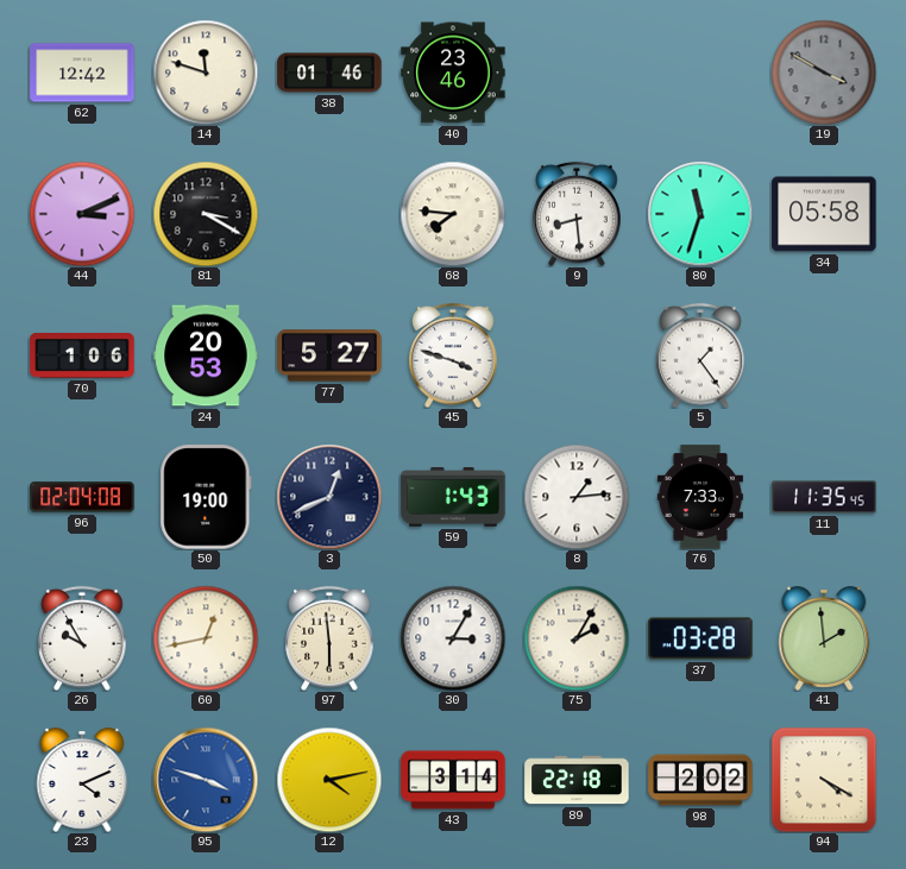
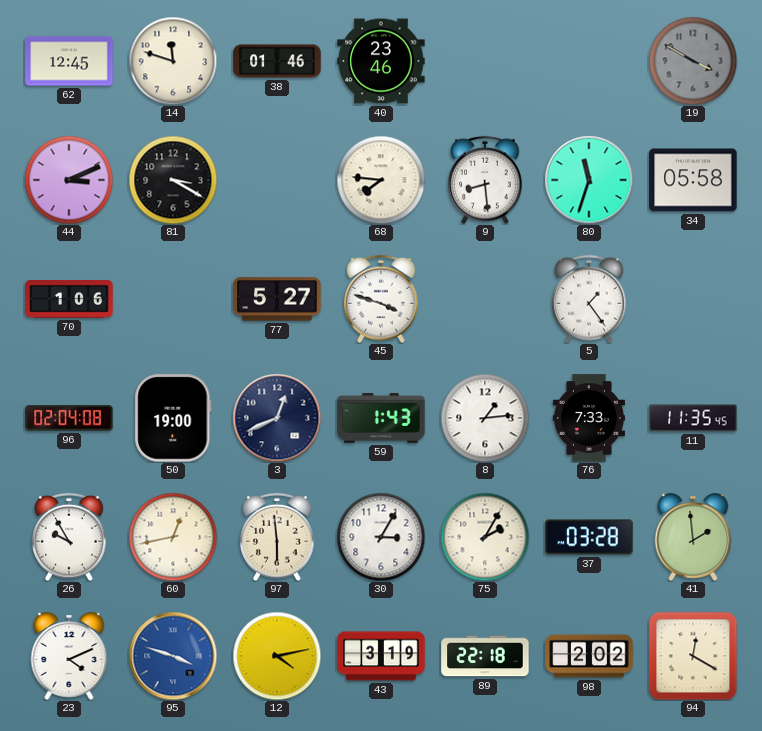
62: 12:42 -> 12:45
24: 20:53 -> none
43: 3:14 -> 3:19
94: 4:20 -> 12:20
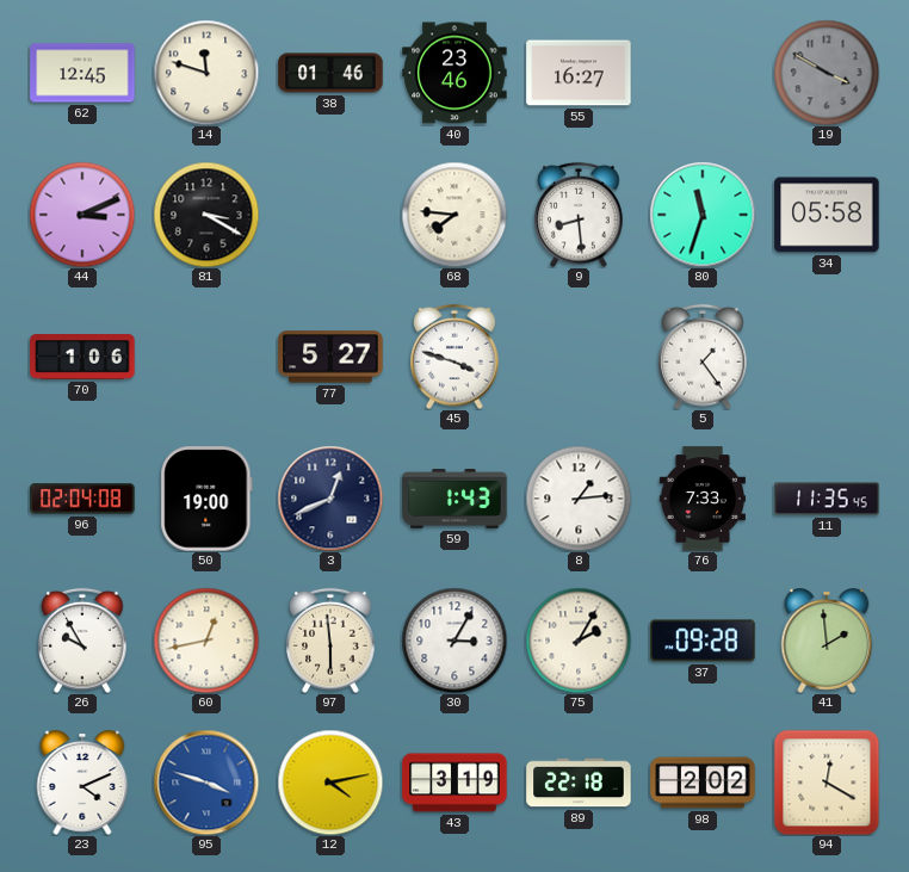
55: none -> 16:27
37: 03:28 -> 09:28
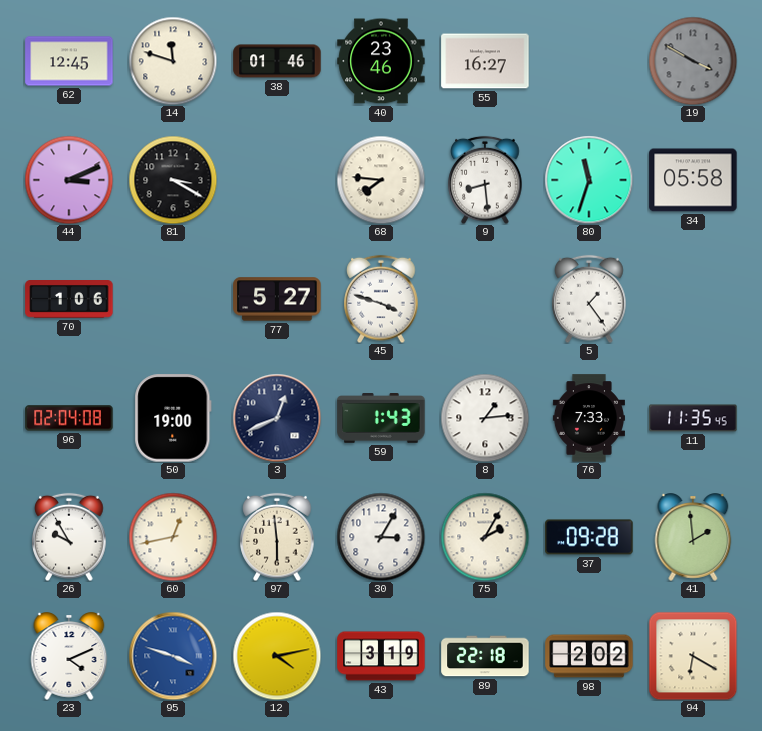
94: 12:20 -> 6:20
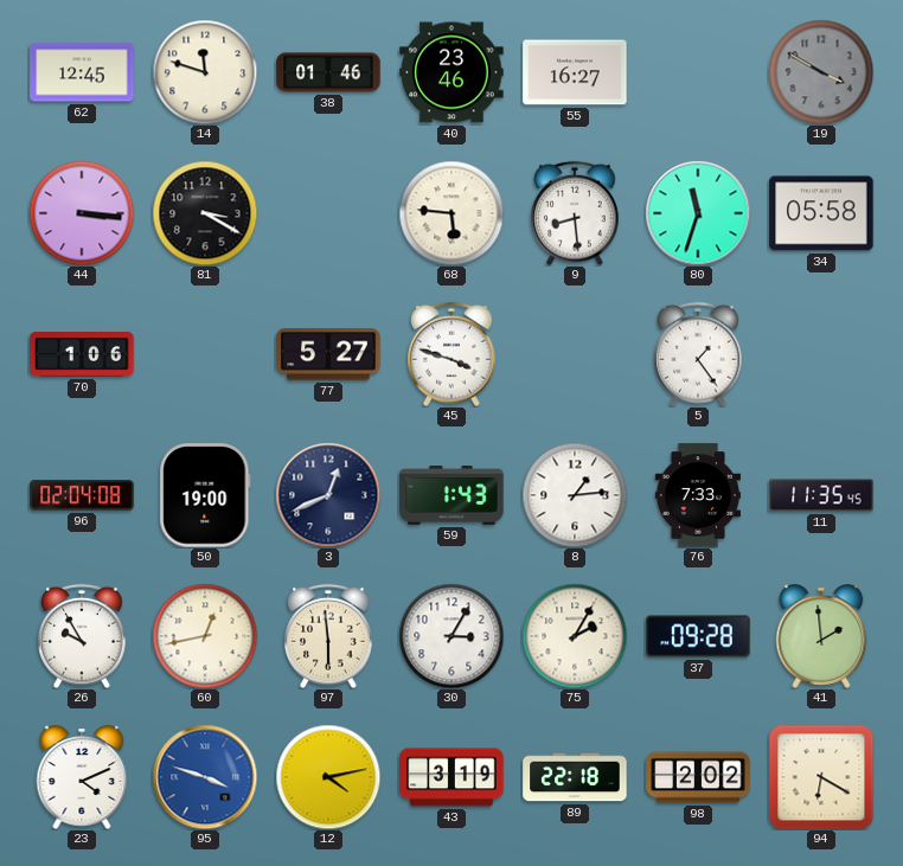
44: 3:11 -> 3:16
68: 7:46 -> 5:46
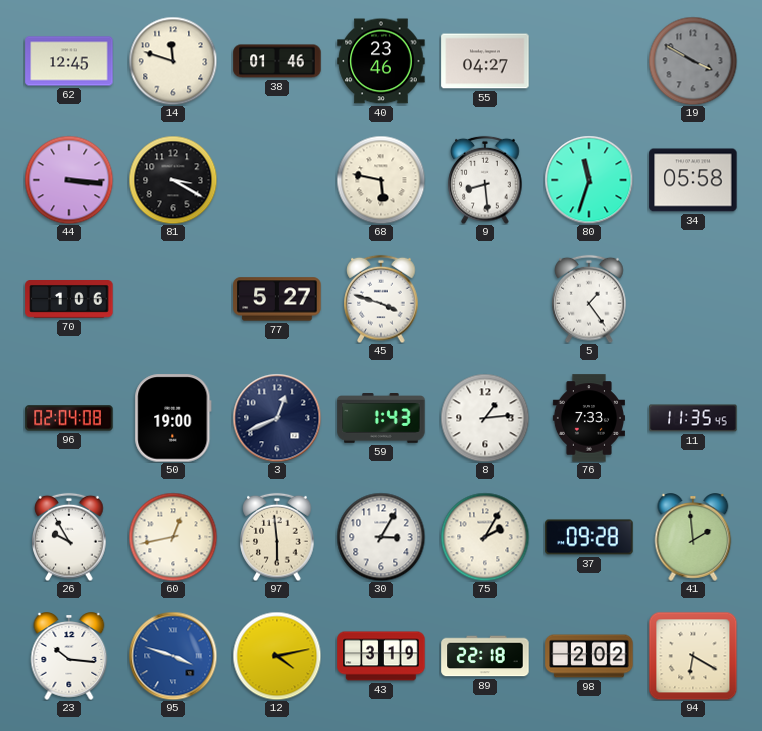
55: 16:27 -> 04:27
68: 5:46 -> 5:47
23: 4:11 -> 10:16
